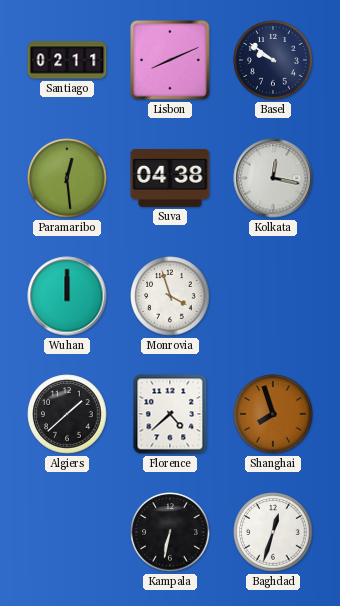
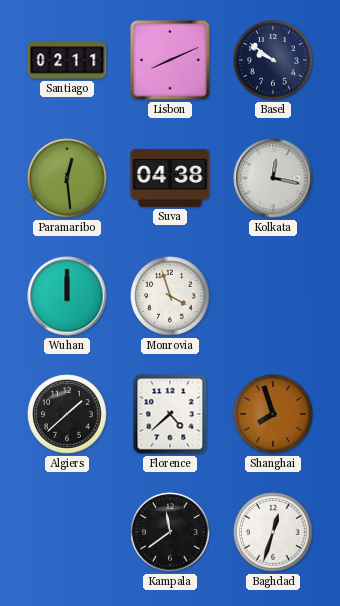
Kampala: 6:32 -> 11:39
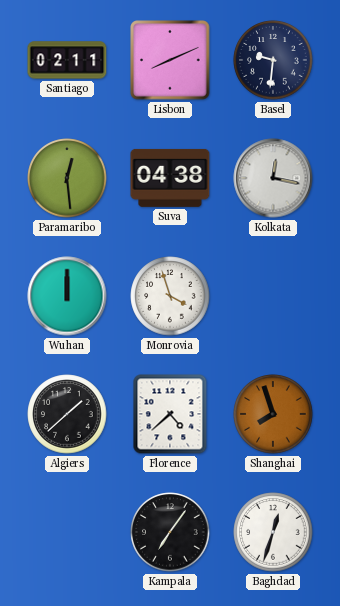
Basel: 9:51 -> 9:31
Kampala: 11:39 -> 7:06
